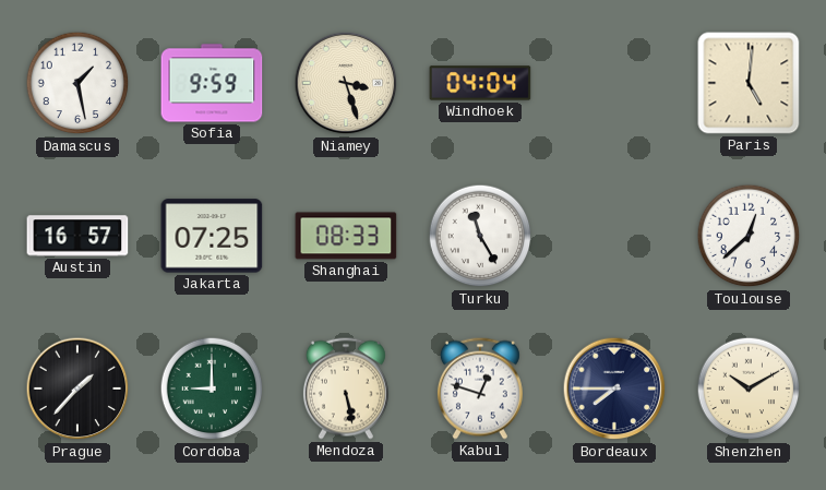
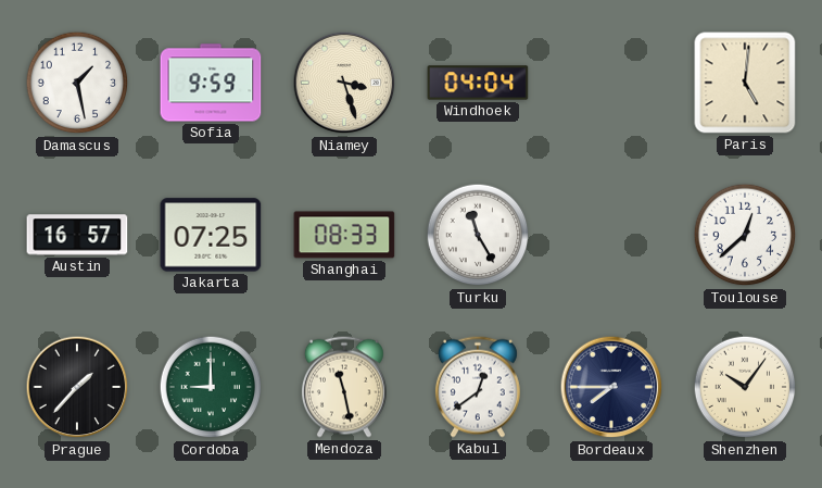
Mendoza: 5:28 -> 11:28
Kabul: 12:48 -> 12:39
Shenzhen: 10:10 -> 10:06
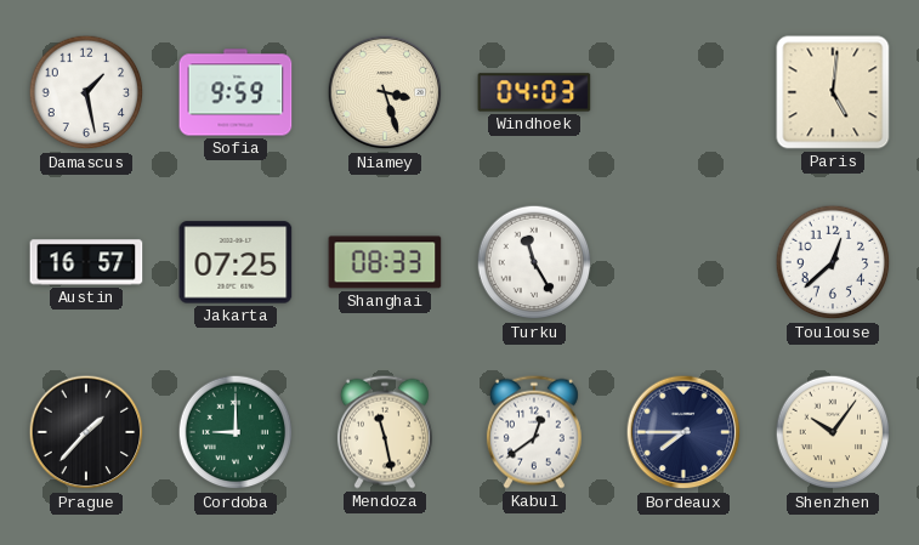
Windhoek: 04:04 -> 04:03
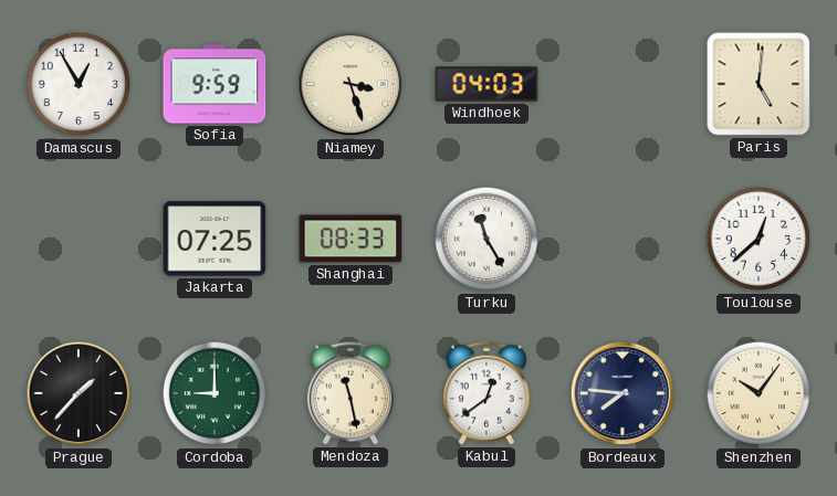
Damascus: 1:28 -> 12:55
Austin: 16:57 -> none
Bordeaux: 7:45 -> 7:46
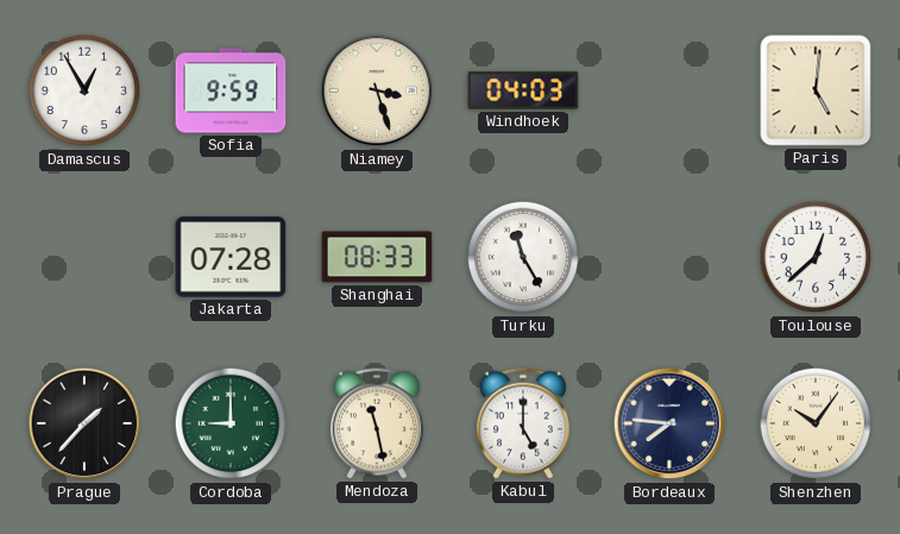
Jakarta: 07:25 -> 07:28
Kabul: 12:39 -> 5:00
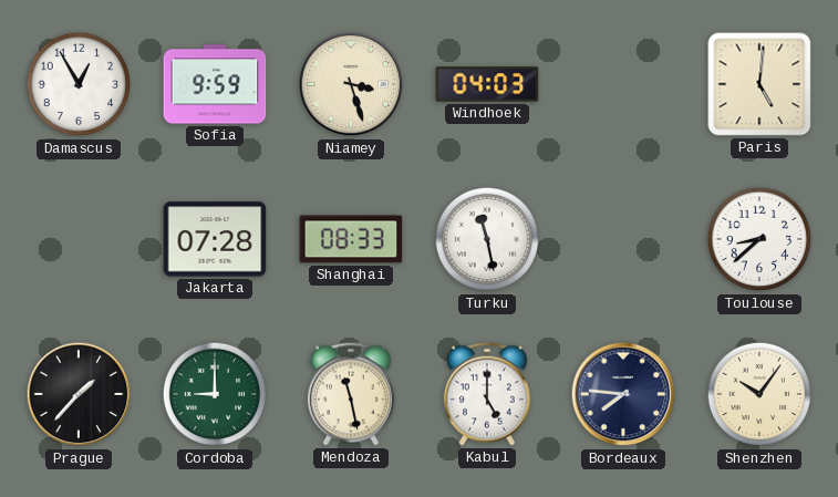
Turku: 11:25 -> 11:28
Toulouse: 12:38 -> 8:38
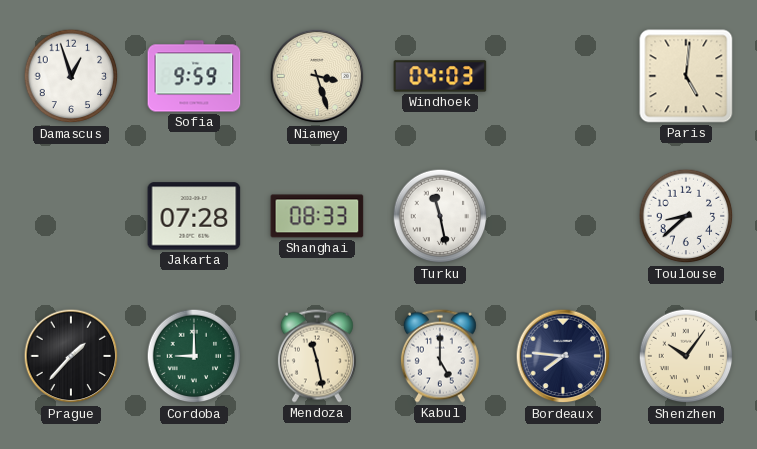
Damascus: 12:55 -> 12:57
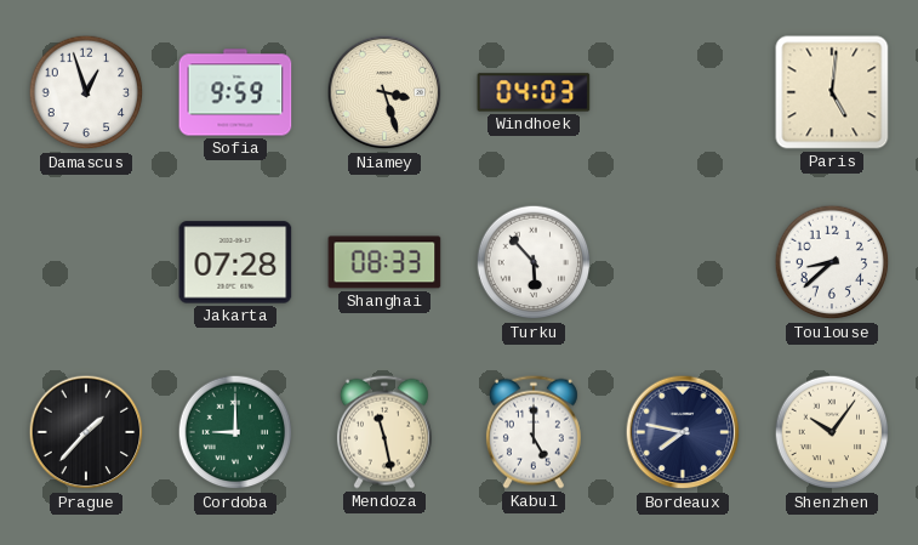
Turku: 11:28 -> 5:53
Bordeaux: 7:46 -> 7:47
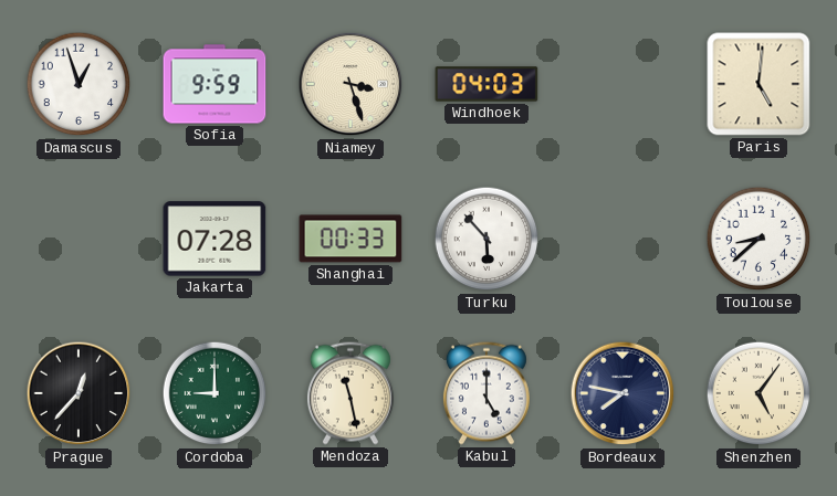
Shanghai: 08:33 -> 00:33
Prague: 1:37 -> 12:37
Shenzhen: 10:06 -> 5:06
